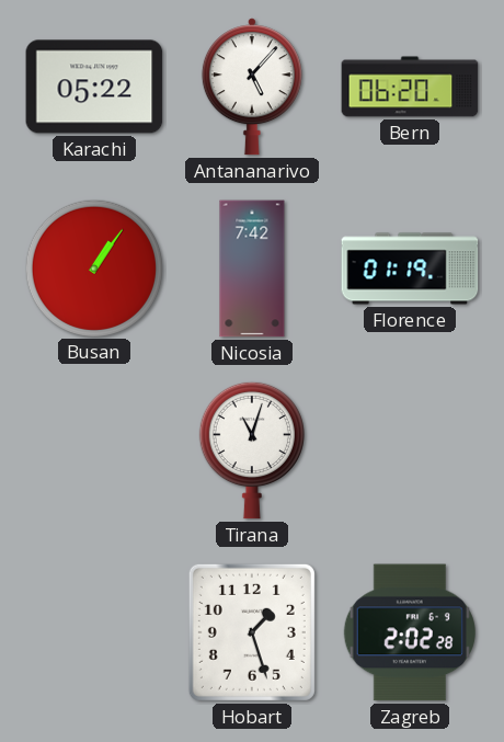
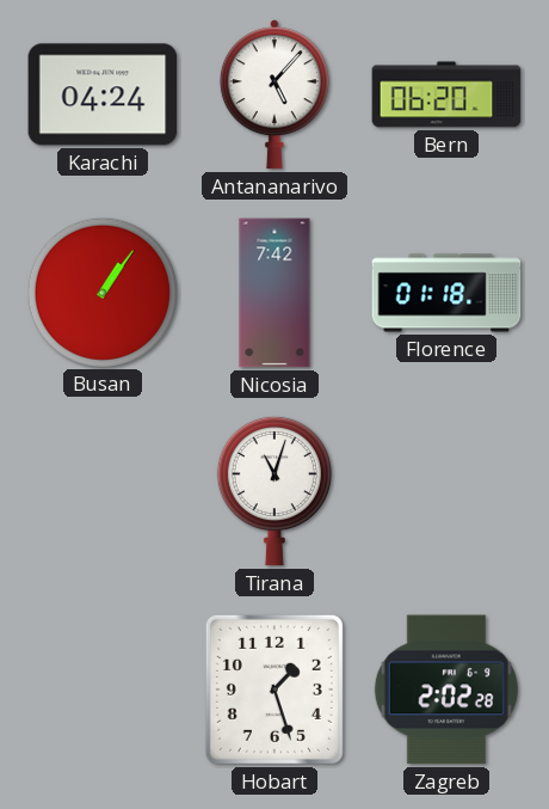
Karachi: 05:22 -> 04:24
Florence: 01:19 -> 01:18
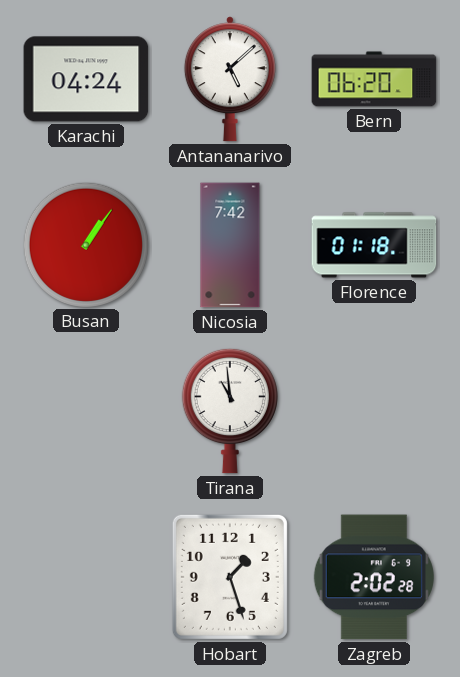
Antananarivo: 5:07 -> 5:08
Tirana: 11:03 -> 10:59
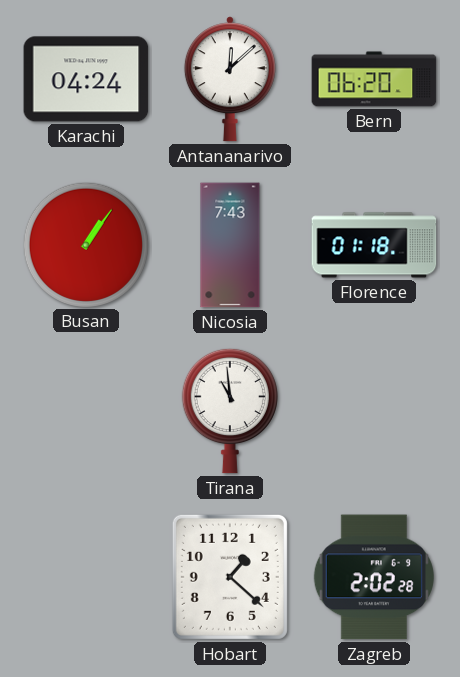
Antananarivo: 5:08 -> 12:08
Nicosia: 7:42 -> 7:43
Hobart: 1:27 -> 1:22
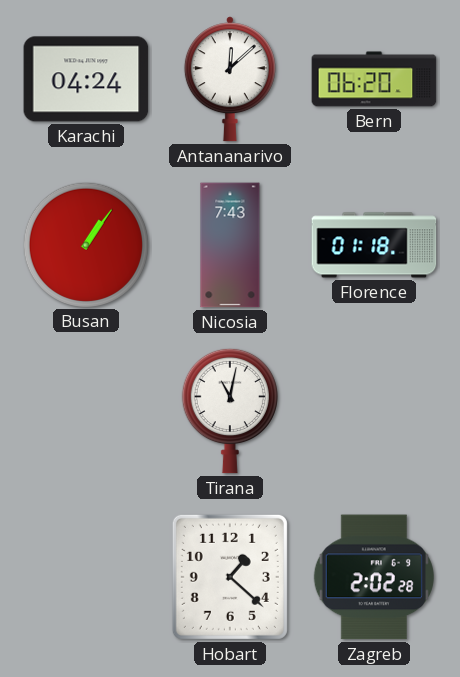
Tirana: 10:59 -> 11:02
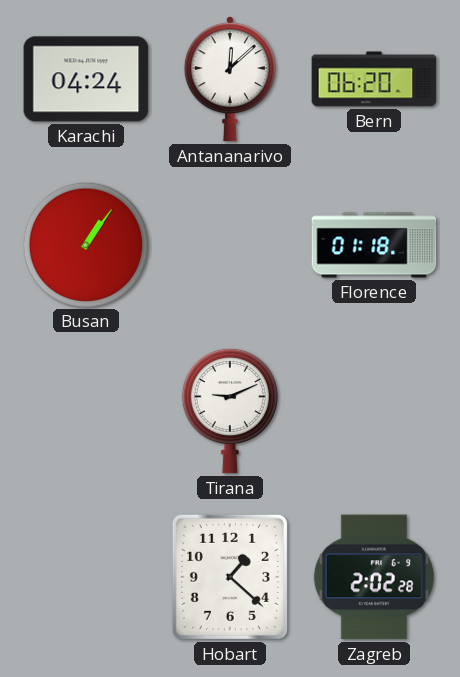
Nicosia: 7:43 -> none
Tirana: 11:02 -> 9:11
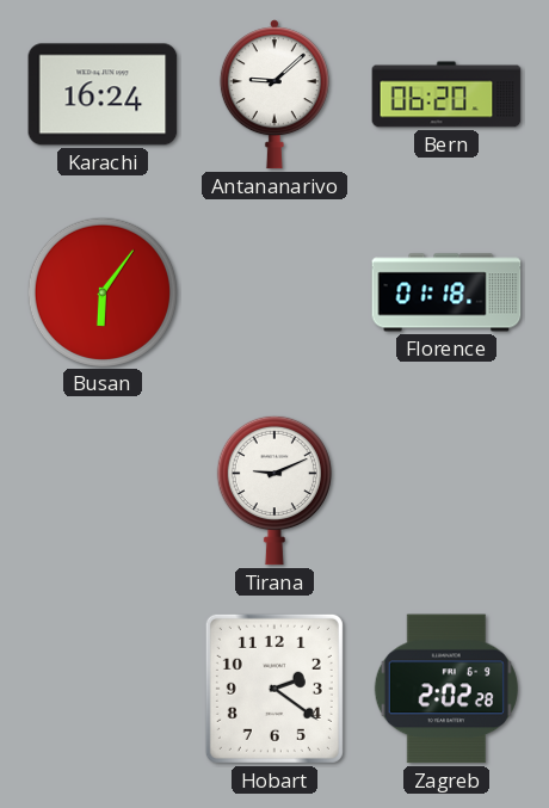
Karachi: 04:24 -> 16:24
Antananarivo: 12:08 -> 9:08
Busan: 1:06 -> 6:06
Hobart: 1:22 -> 2:21
